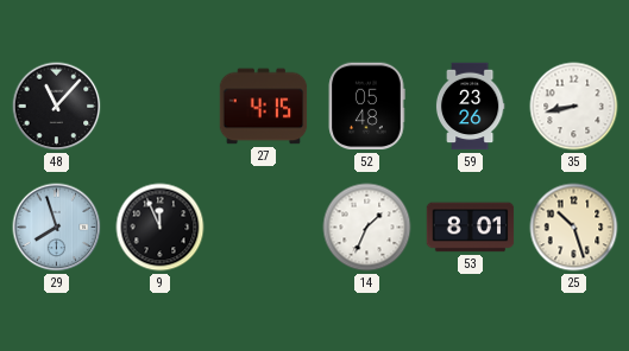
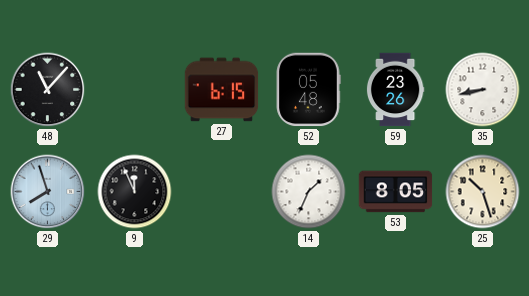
27: 4:15 -> 6:15
53: 8:01 -> 8:05
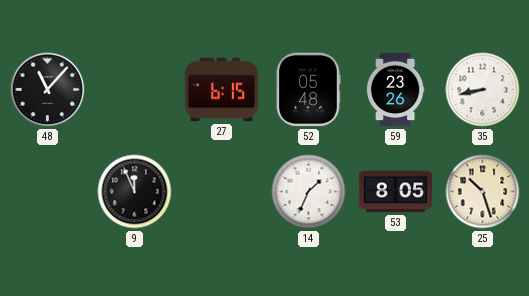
29: 7:57 -> none
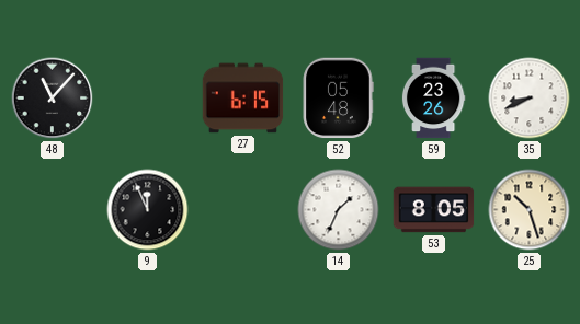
35: 8:43 -> 8:41
